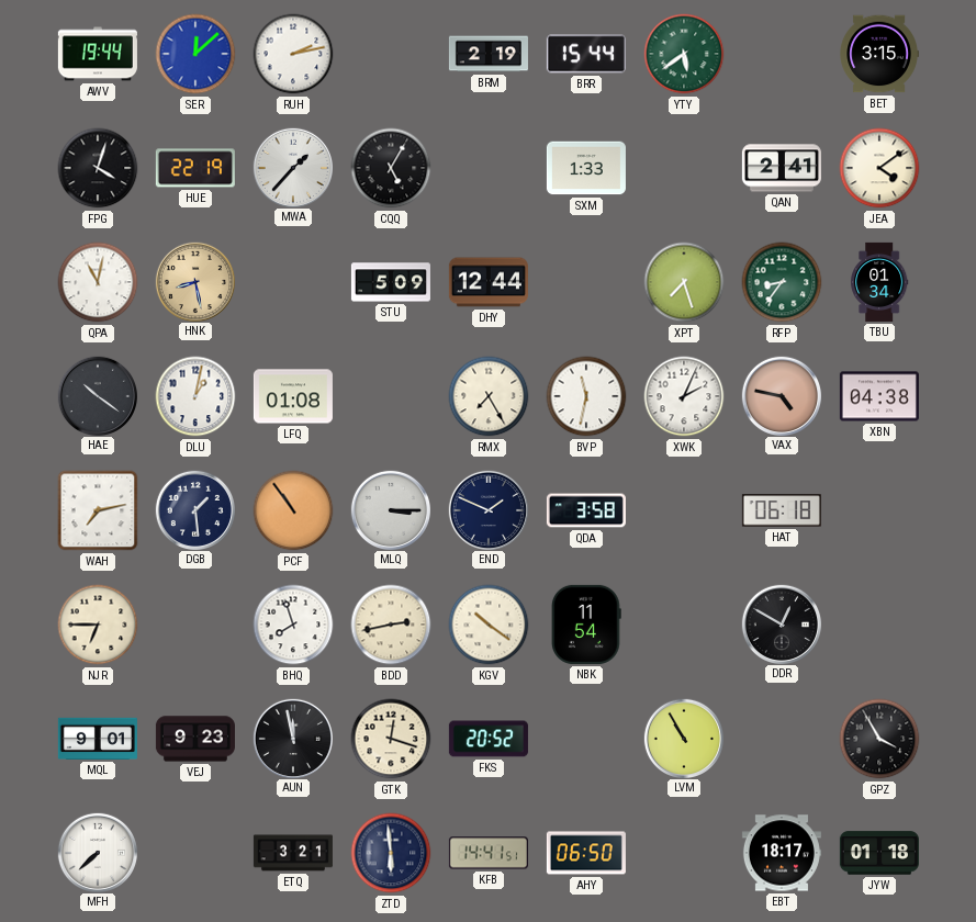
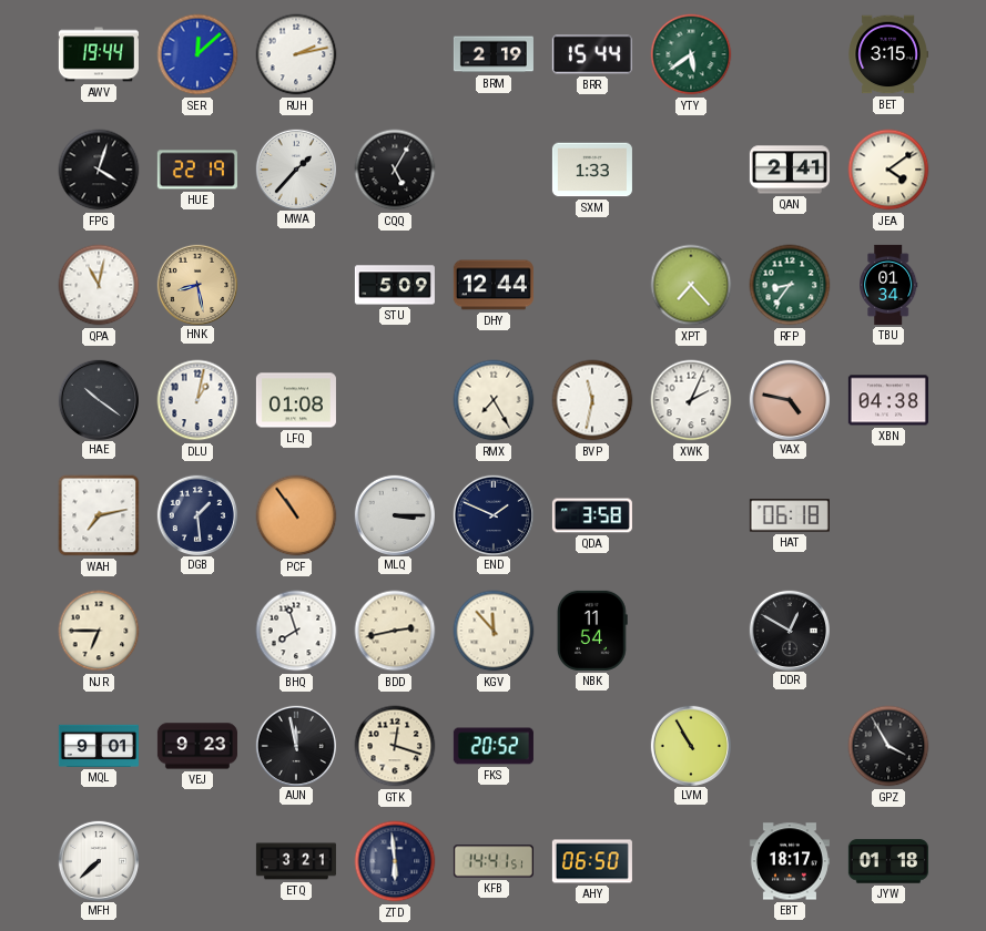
XPT: 7:27 -> 7:23
KGV: 10:21 -> 11:53
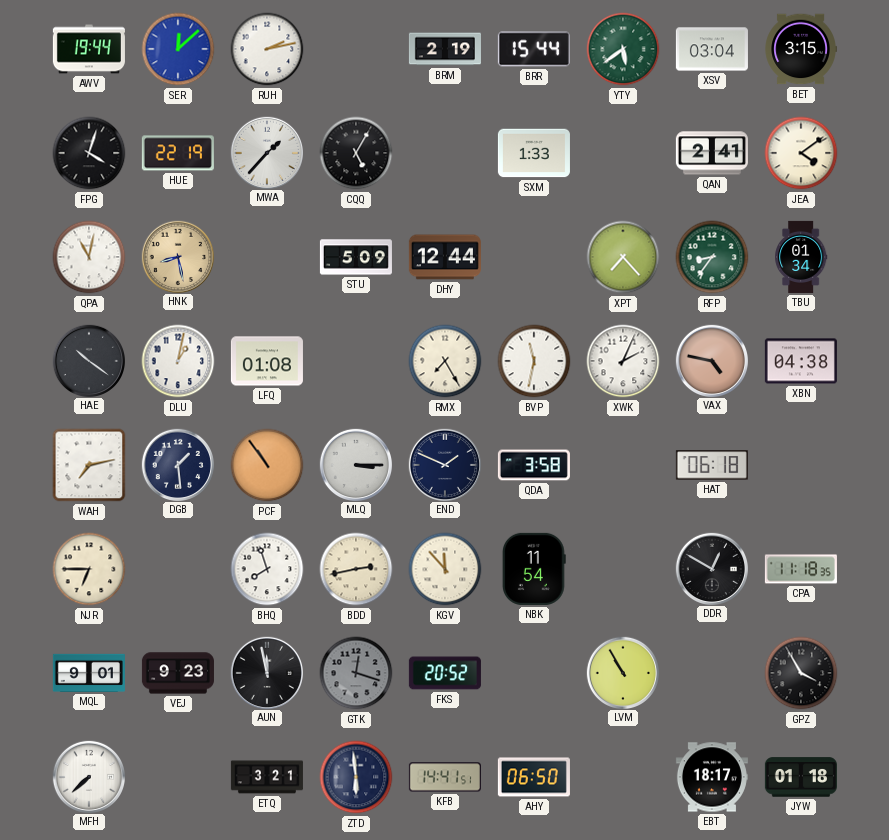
XSV: none -> 03:04
CPA: none -> 11:18
GTK dial: cream -> grey
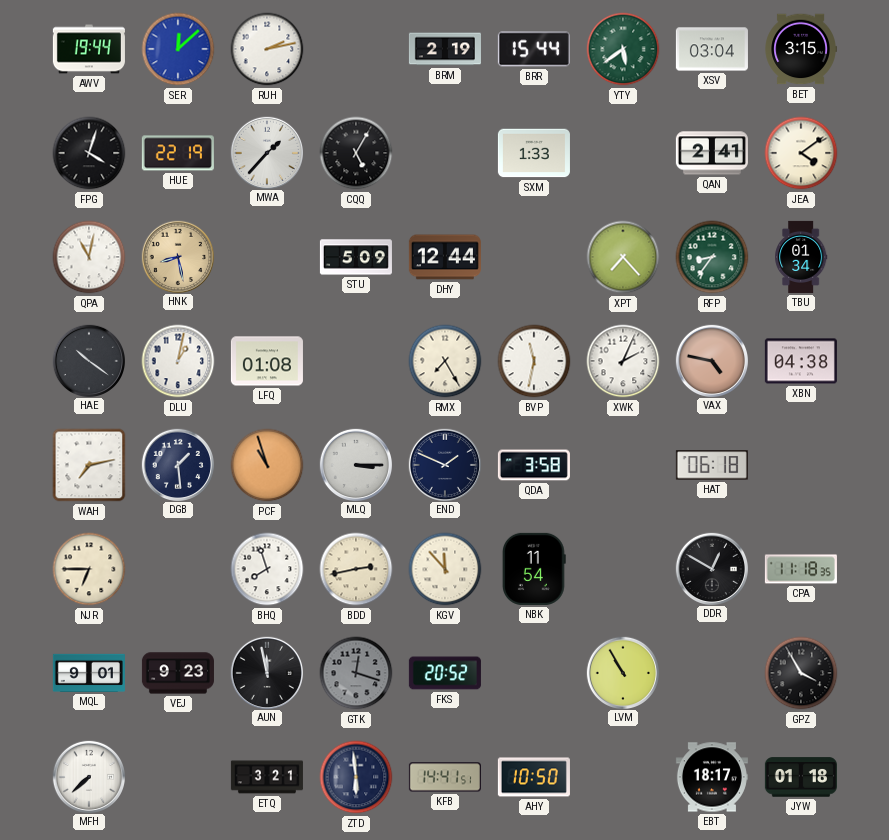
PCF: 10:54 -> 10:57
AHY: 06:50 -> 10:50
